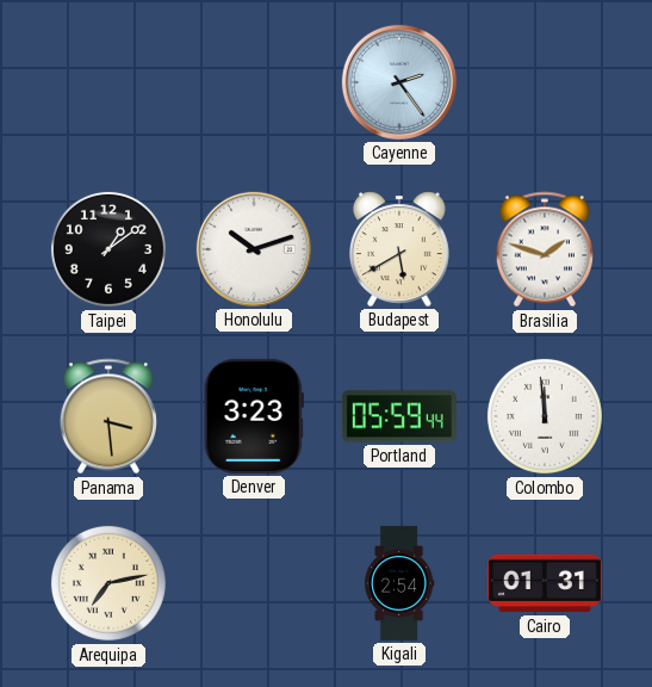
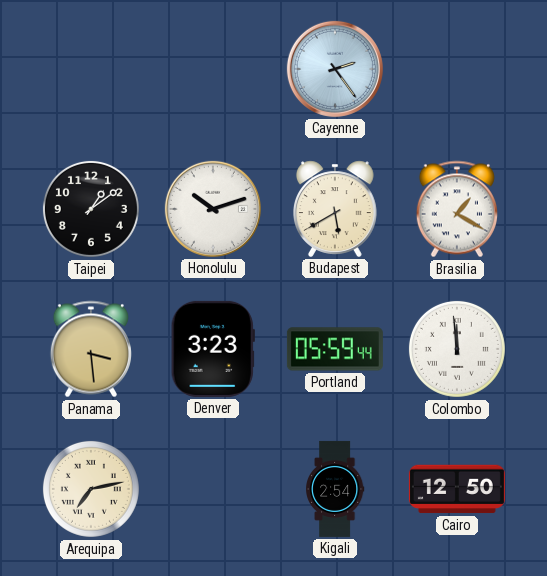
Brasilia: 1:48 -> 1:20
Cairo: 01:31 -> 12:50
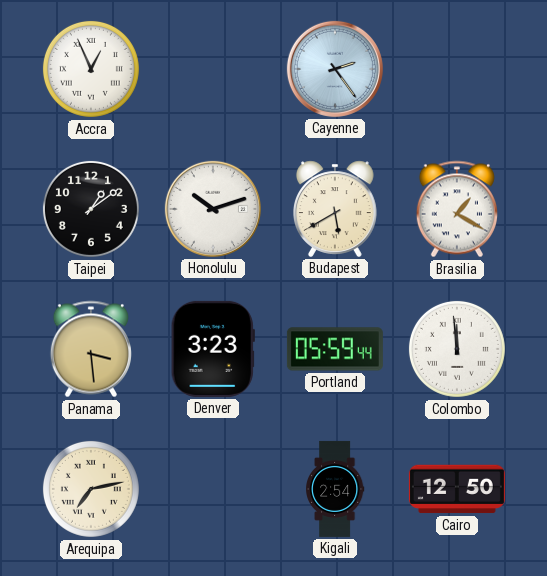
Accra: none -> 12:56
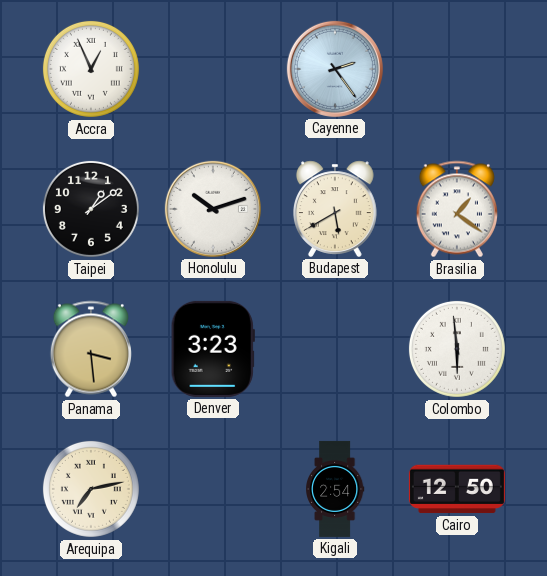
Brasilia: 1:20 -> 1:21
Portland: 05:59 -> none
Colombo: 11:59 -> 5:59
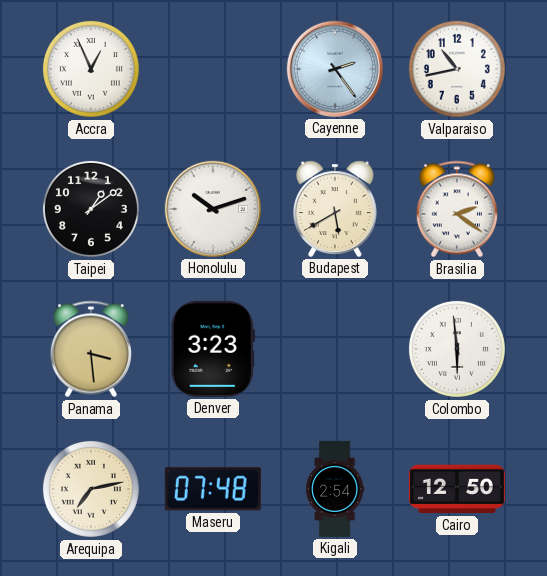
Valparaiso: none -> 10:43
Brasilia: 1:21 -> 2:21
Maseru: none -> 07:48
